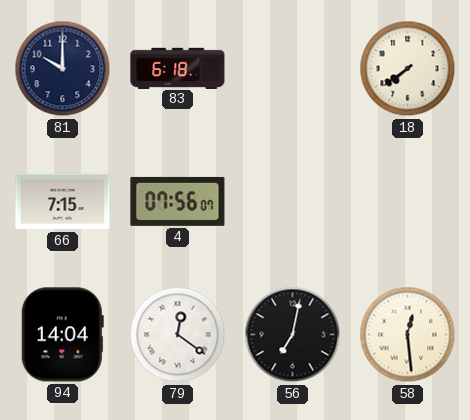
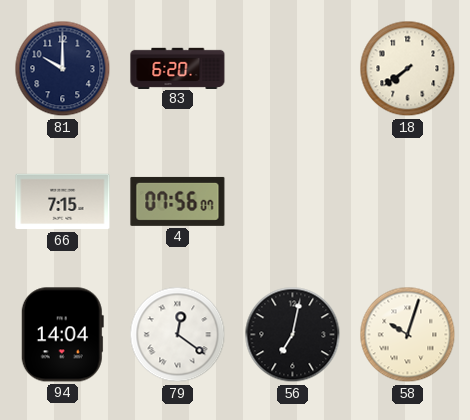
83: 6:18 -> 6:20
58: 12:29 -> 10:03
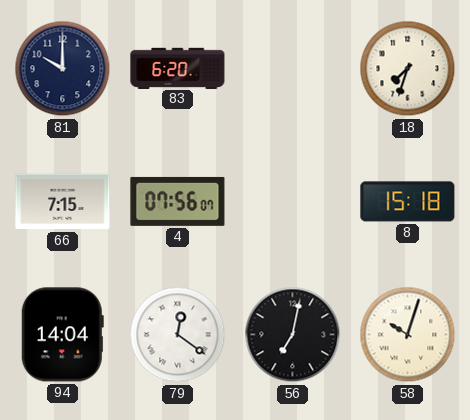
18: 7:39 -> 7:33
8: none -> 15:18
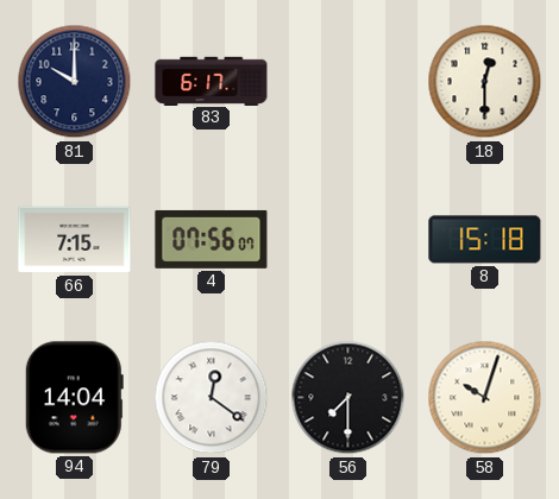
83: 6:20 -> 6:17
18: 7:33 -> 12:30
56: 7:02 -> 7:30
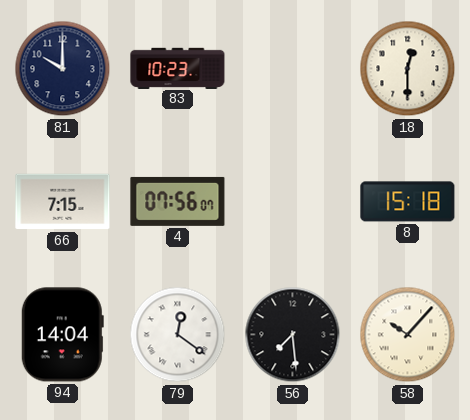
83: 6:17 -> 10:23
56: 7:30 -> 7:29
58: 10:03 -> 10:07
